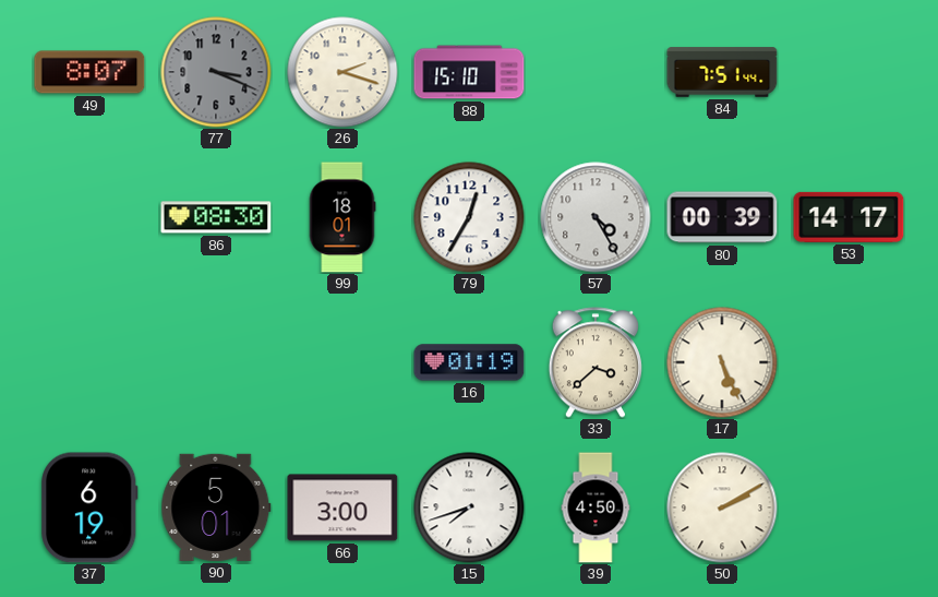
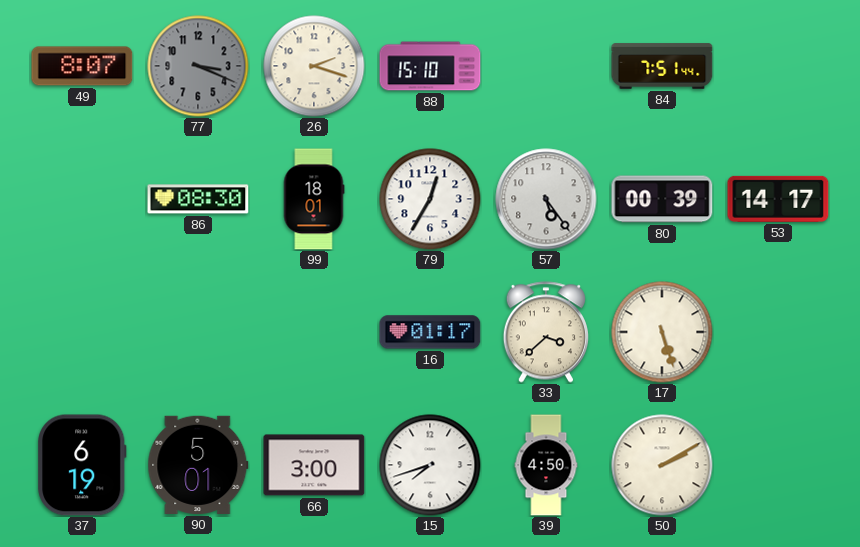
57: 4:25 -> 5:24
16: 01:19 -> 01:17
17: 5:26 -> 5:27
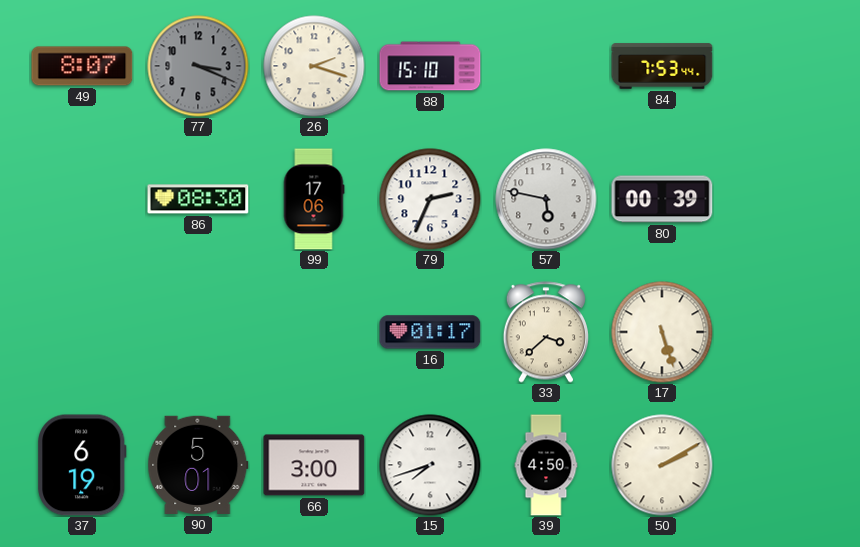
84: 7:51 -> 7:53
99: 18:01 -> 17:06
79: 12:35 -> 2:34
57: 5:24 -> 5:47
53: 14:17 -> none
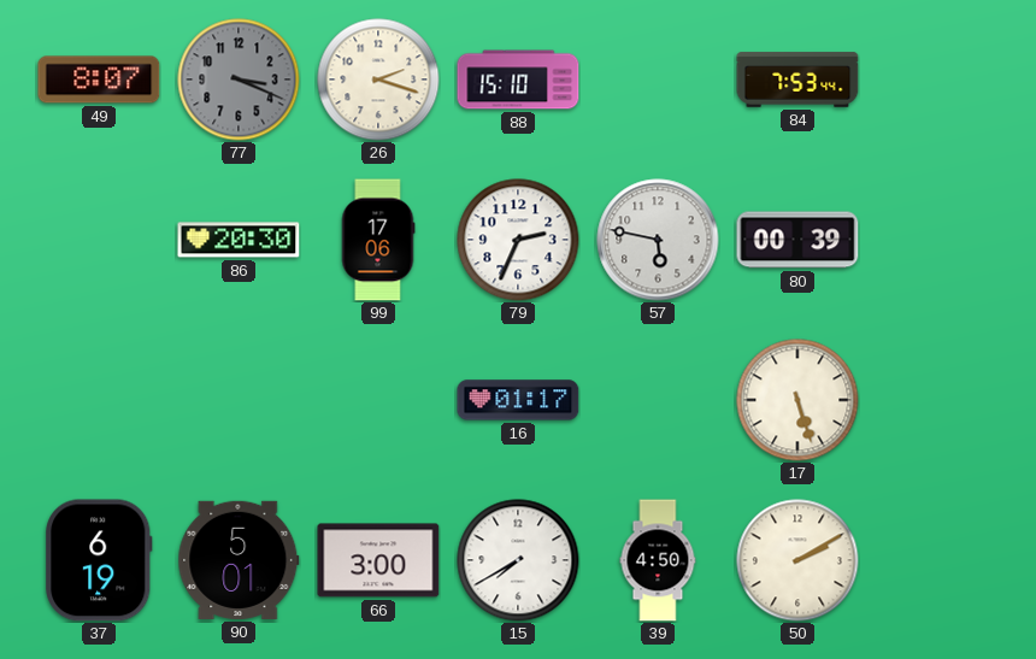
86: 08:30 -> 20:30
33: 3:38 -> none
15: 7:42 -> 7:40
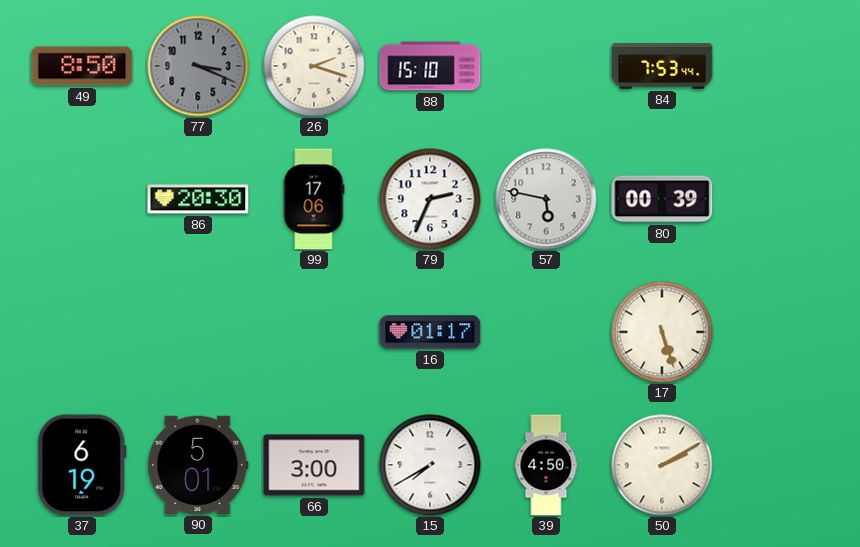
49: 8:07 -> 8:50
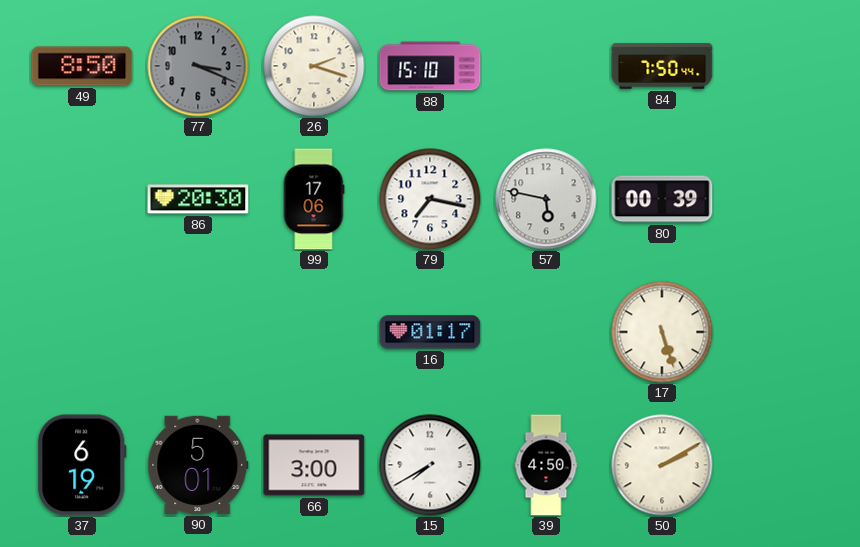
84: 7:53 -> 7:50
79: 2:34 -> 7:17
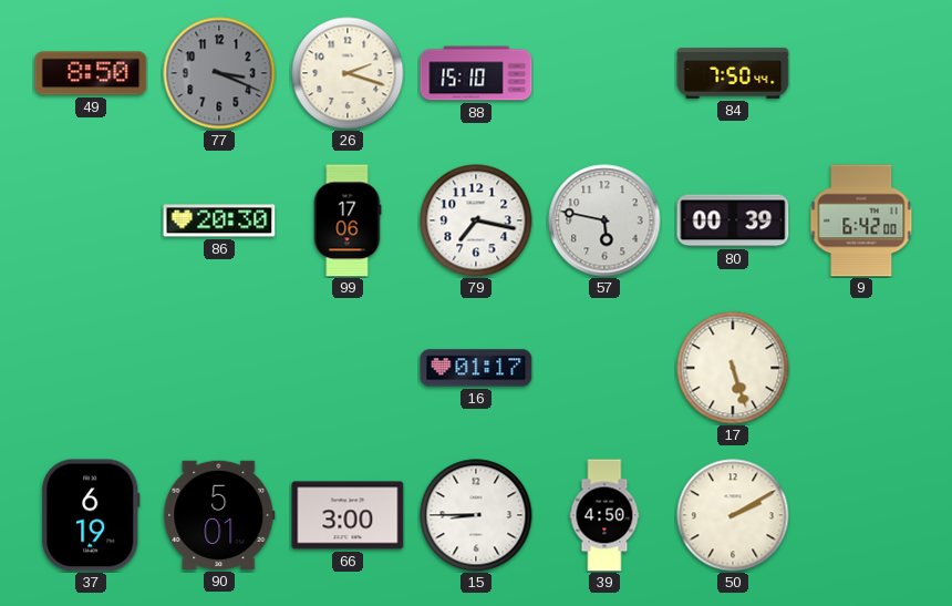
9: none -> 6:42
15: 7:40 -> 8:45
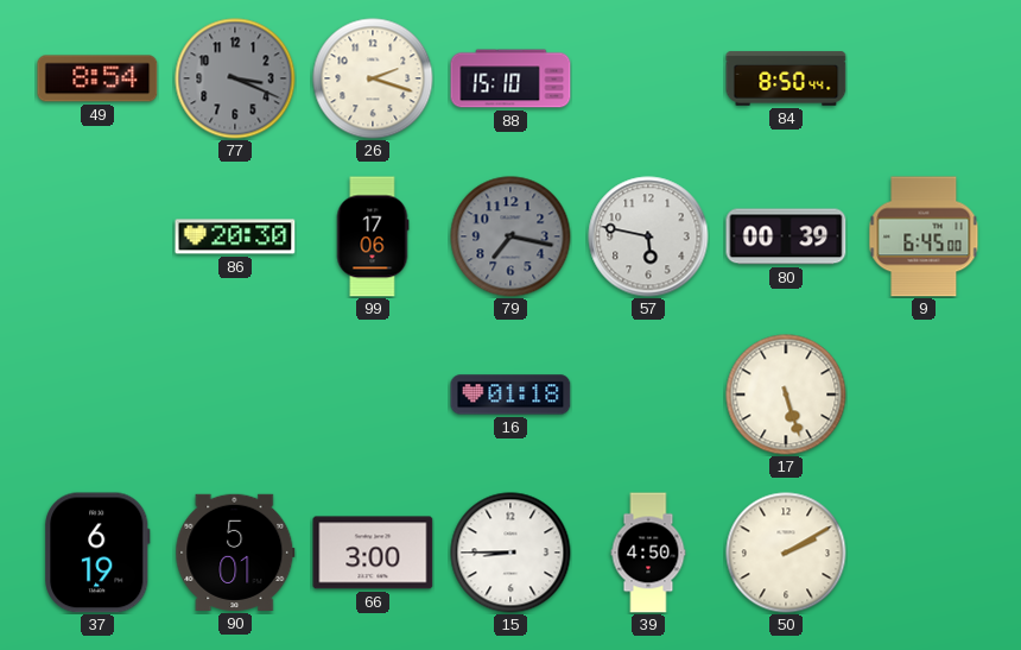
49: 8:50 -> 8:54
84: 7:50 -> 8:50
79 dial: white -> grey
9: 6:42 -> 6:45
16: 01:17 -> 01:18
